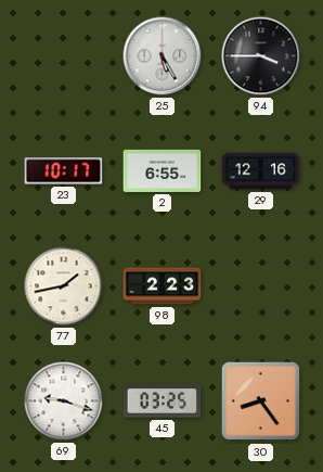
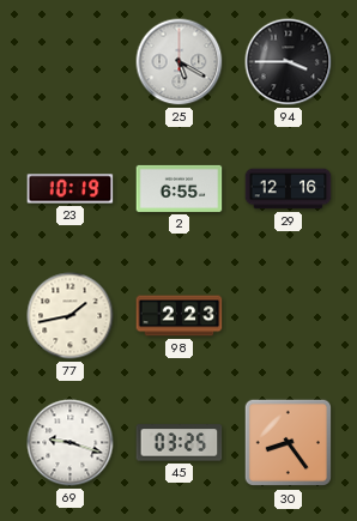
25: 5:25 -> 5:20
23: 10:17 -> 10:19
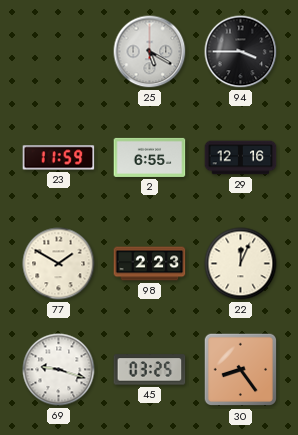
23: 10:19 -> 11:59
77: 1:43 -> 1:50
22: none -> 12:04
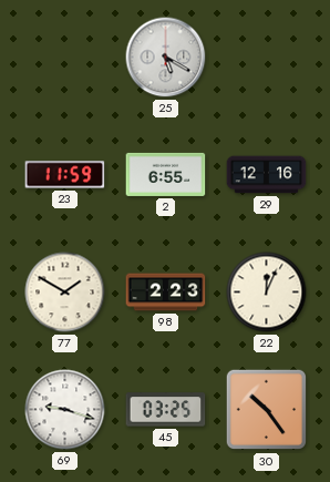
94: 3:45 -> none
30: 8:24 -> 10:24
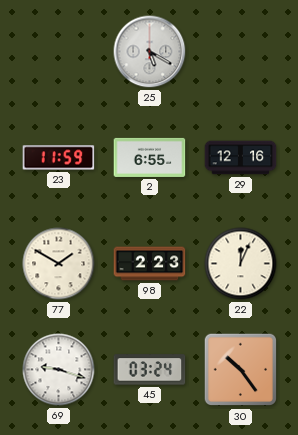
45: 03:25 -> 03:24
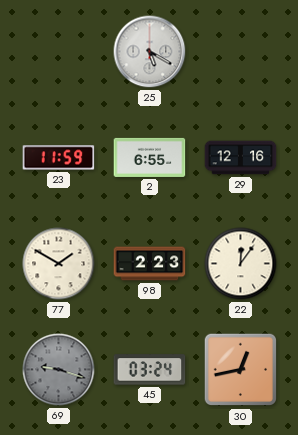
22: 12:04 -> 12:06
69 dial: white -> grey
30: 10:24 -> 12:43
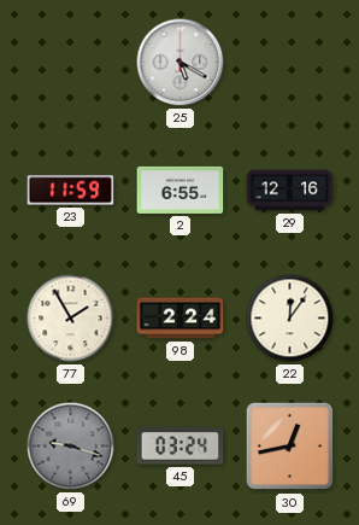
77: 1:50 -> 1:55
98: 2:23 -> 2:24
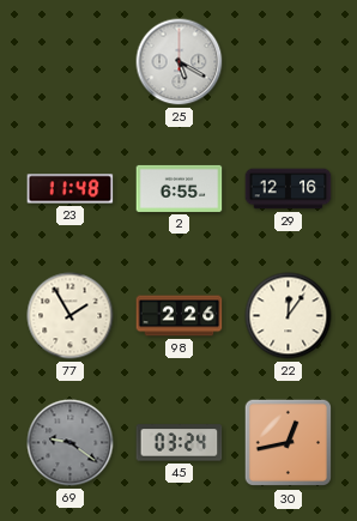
23: 11:59 -> 11:48
98: 2:24 -> 2:26
69: 9:18 -> 9:21
